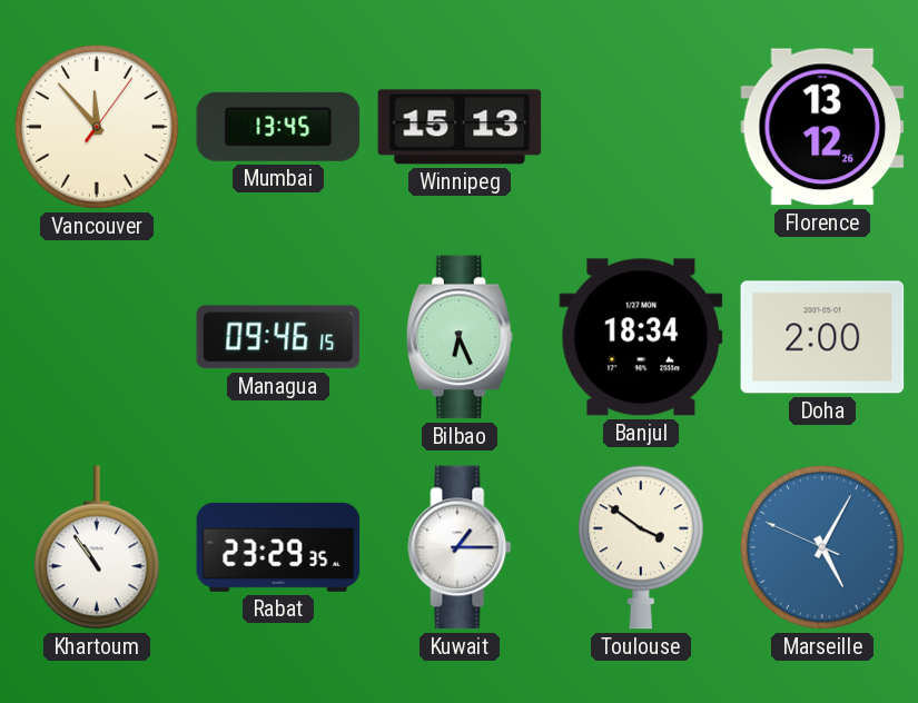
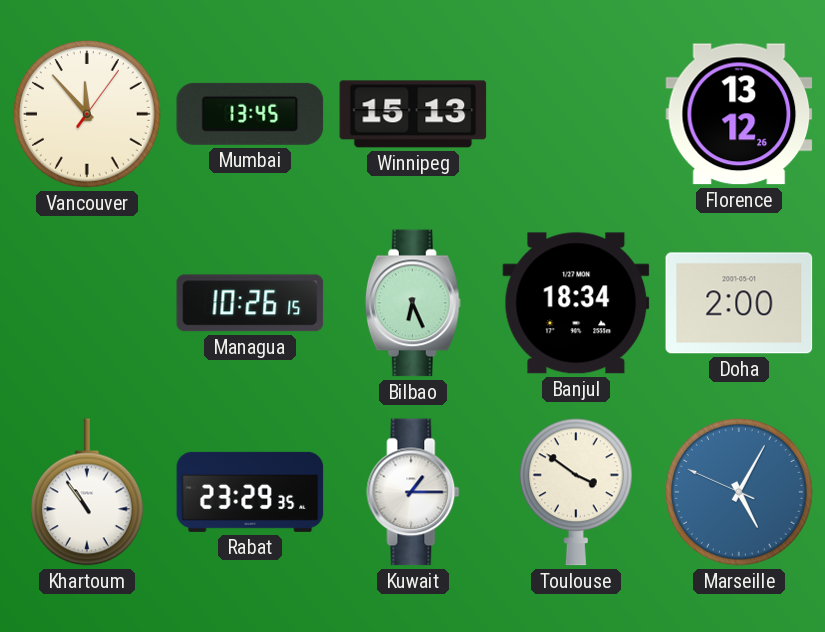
Managua: 09:46 -> 10:26
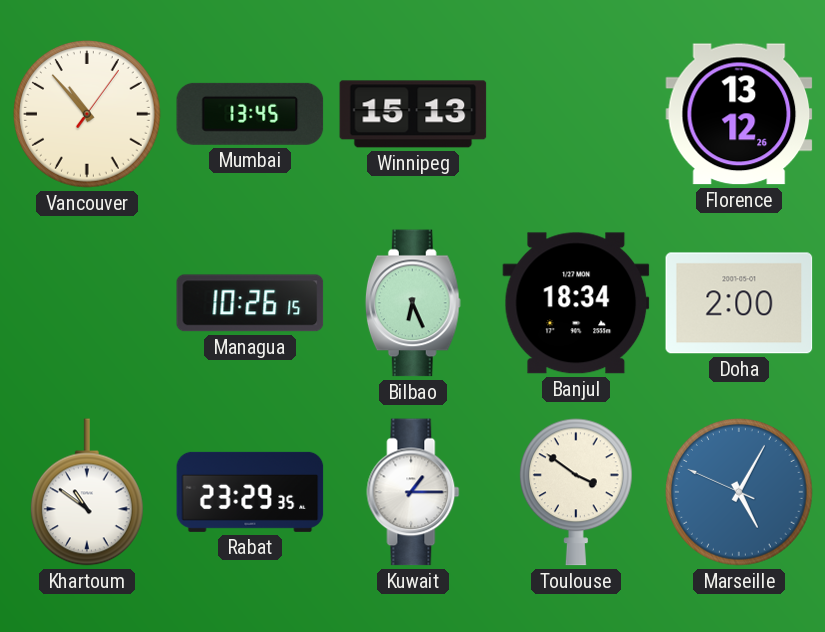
Vancouver: 11:53 -> 10:53
Khartoum: 10:54 -> 10:51
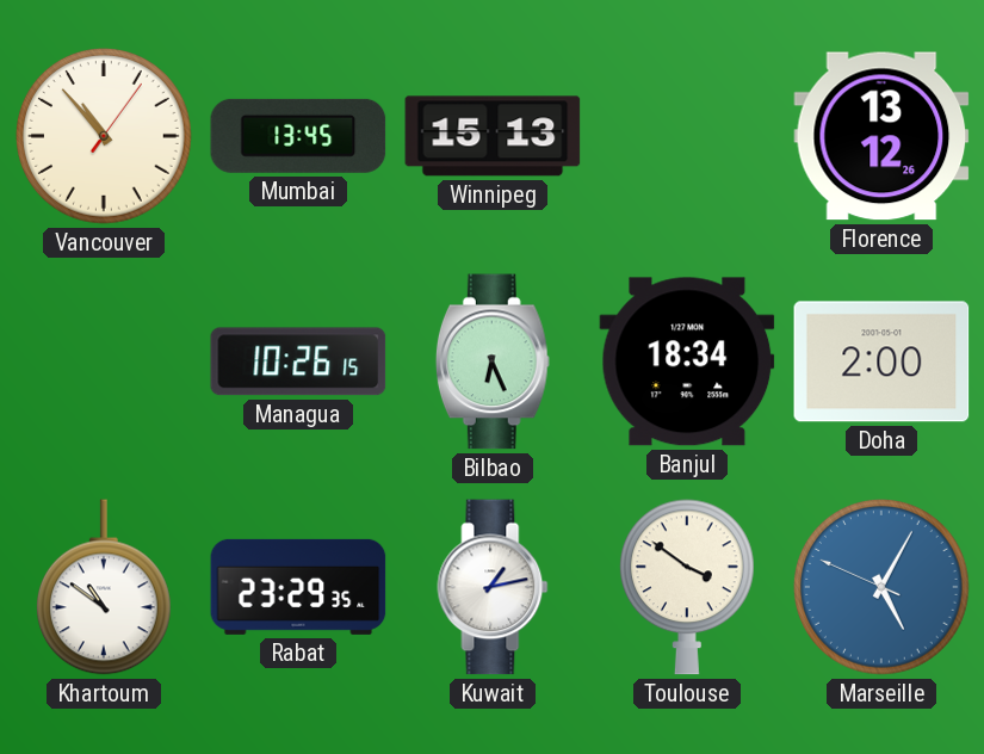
Kuwait: 1:15 -> 1:13
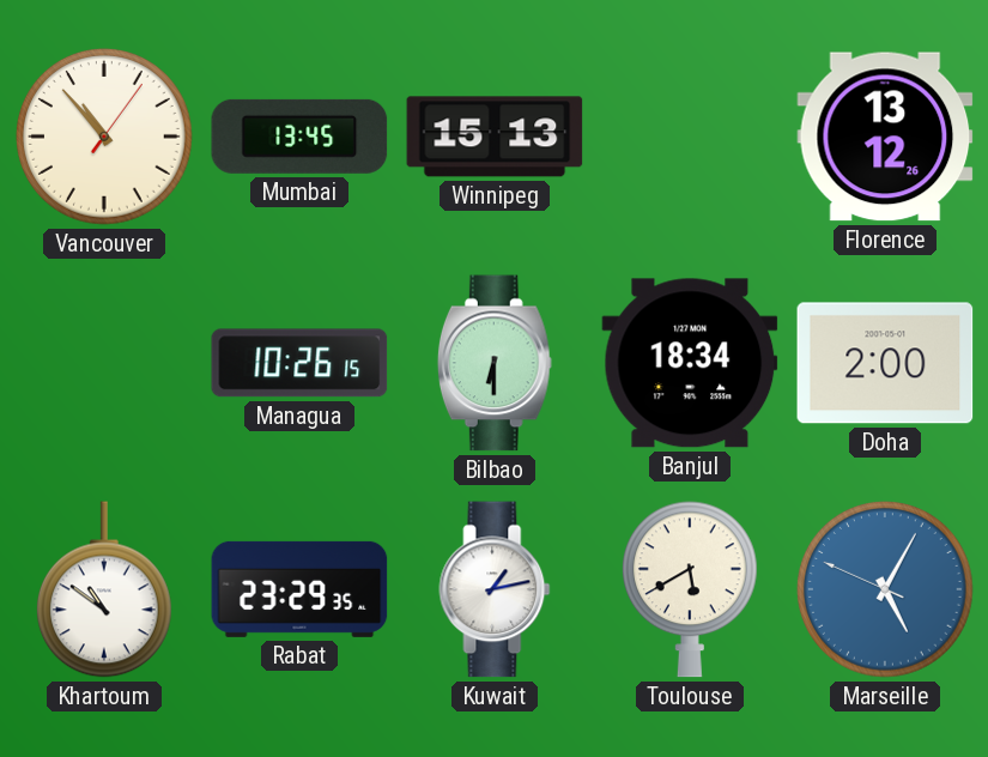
Bilbao: 6:26 -> 6:30
Toulouse: 3:51 -> 5:40
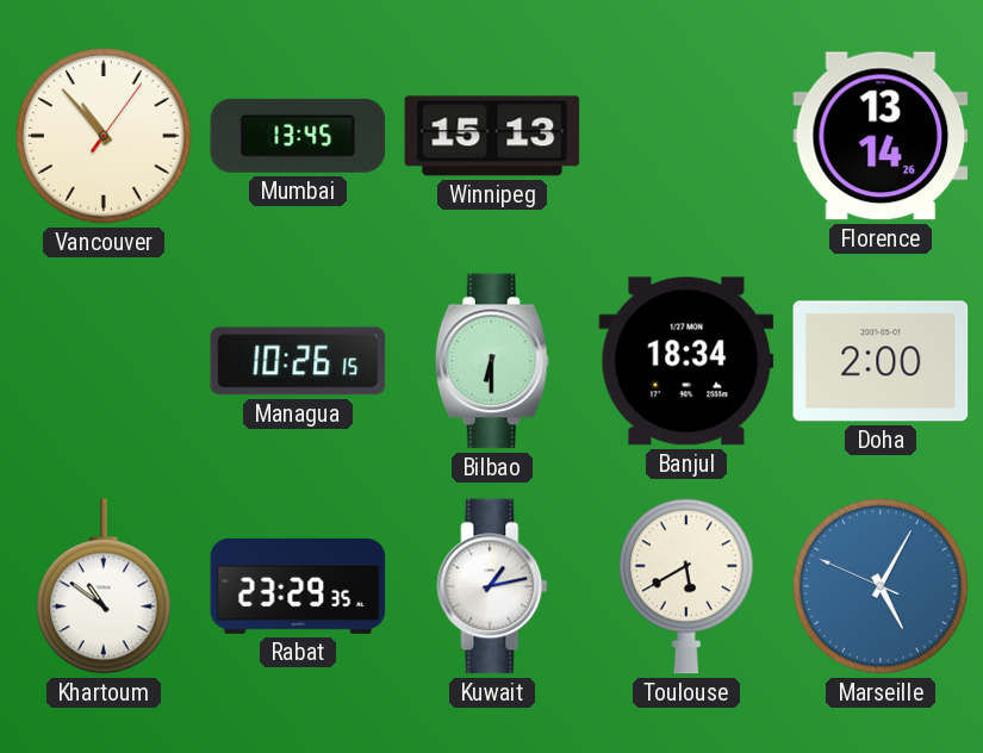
Florence: 13:12 -> 13:14
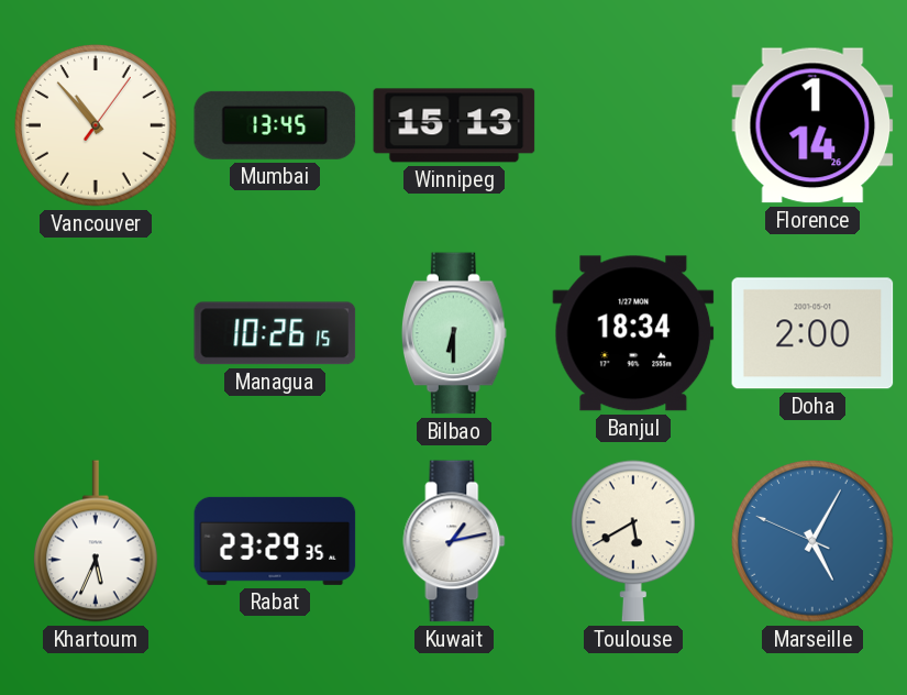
Florence: 13:14 -> 1:14
Khartoum: 10:51 -> 5:34
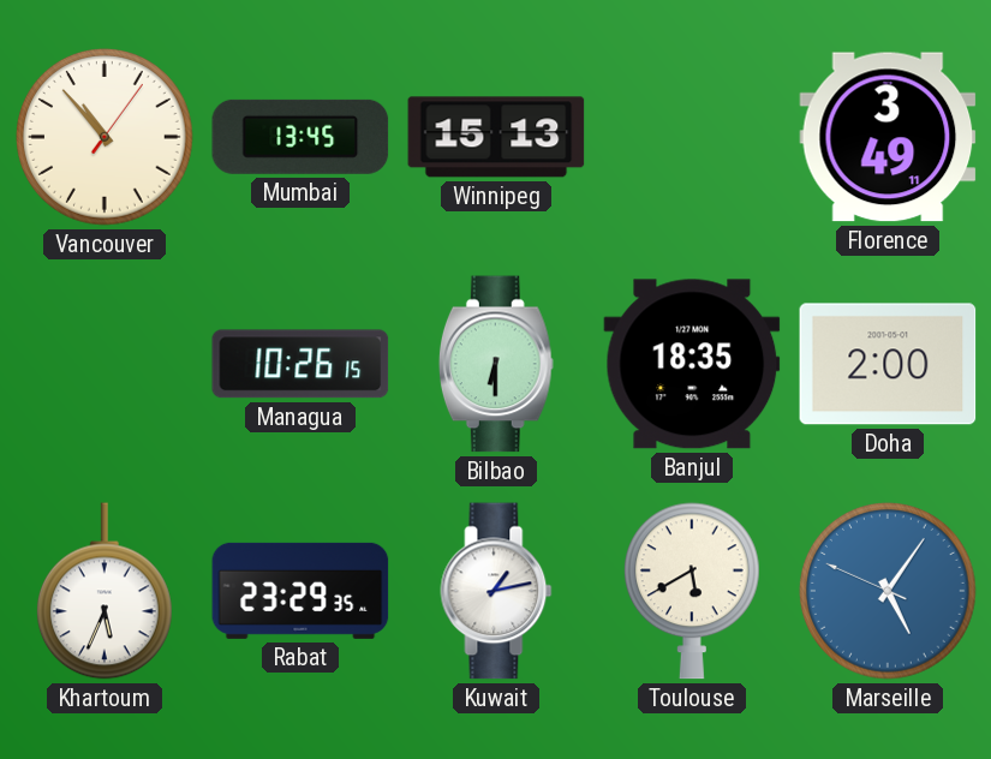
Florence: 1:14 -> 3:49
Banjul: 18:34 -> 18:35
Marseille: 5:04 -> 5:05
